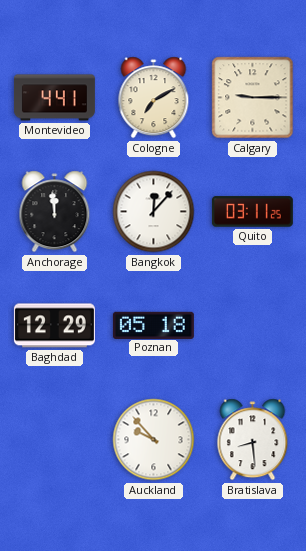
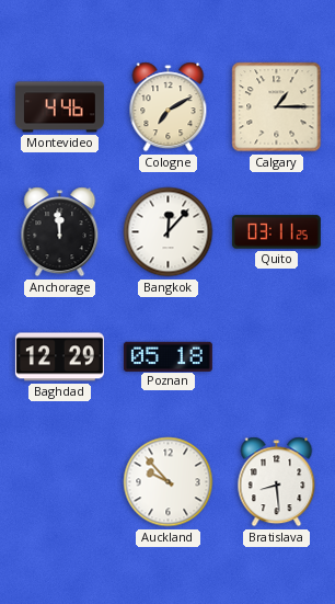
Montevideo: 4:41 -> 4:46
Calgary: 9:15 -> 1:15
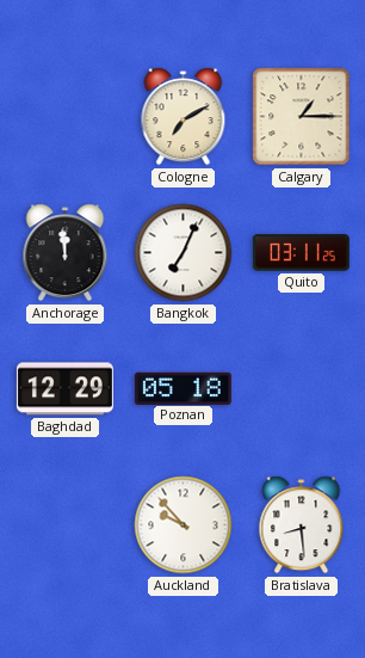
Montevideo: 4:46 -> none
Bangkok: 12:07 -> 7:04
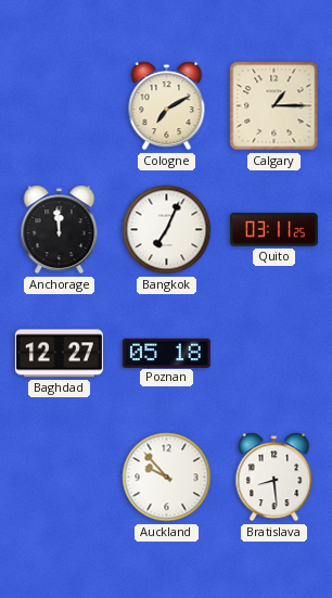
Baghdad: 12:29 -> 12:27
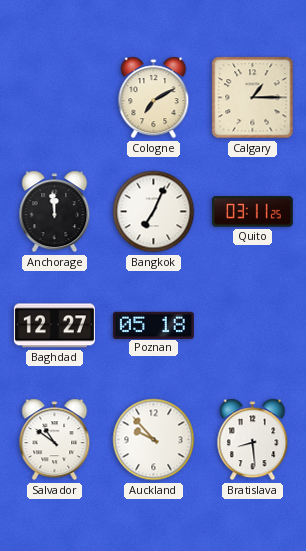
Salvador: none -> 10:51
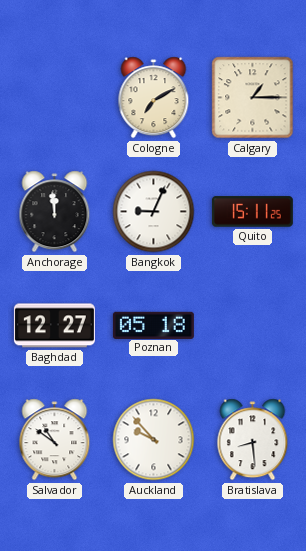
Bangkok: 7:04 -> 9:04
Quito: 03:11 -> 15:11
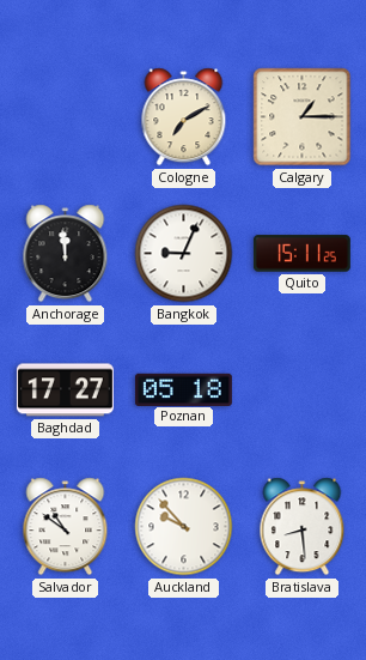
Baghdad: 12:27 -> 17:27
